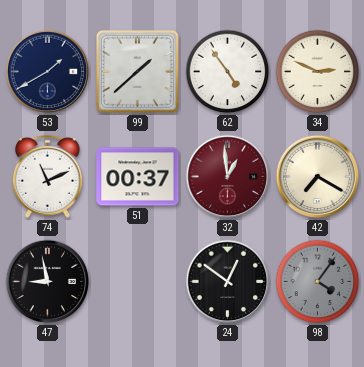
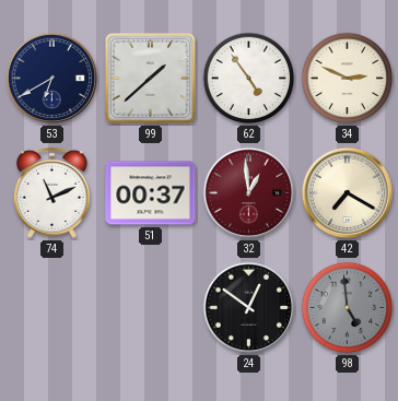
53: 1:40 -> 6:40
47: 8:58 -> none
98: 4:06 -> 4:59
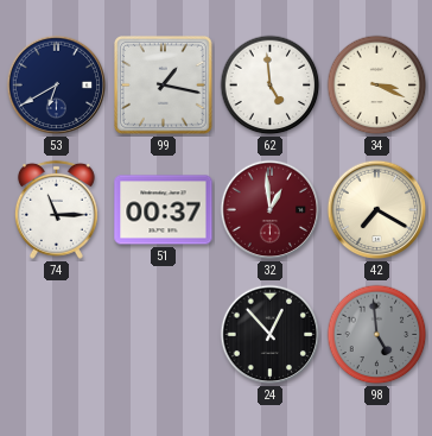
99: 1:38 -> 1:17
62: 4:54 -> 4:59
34: 2:49 -> 3:19
74: 11:11 -> 11:15
24: 12:51 -> 12:53
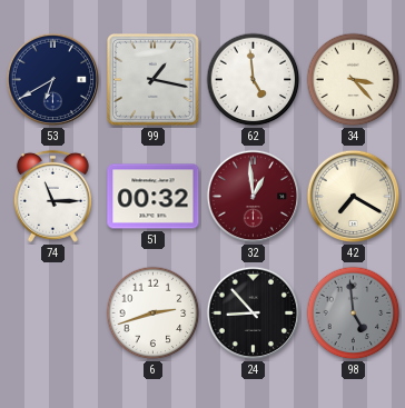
34: 3:19 -> 3:23
51: 00:37 -> 00:32
6: none -> 2:42
24: 12:53 -> 8:53
